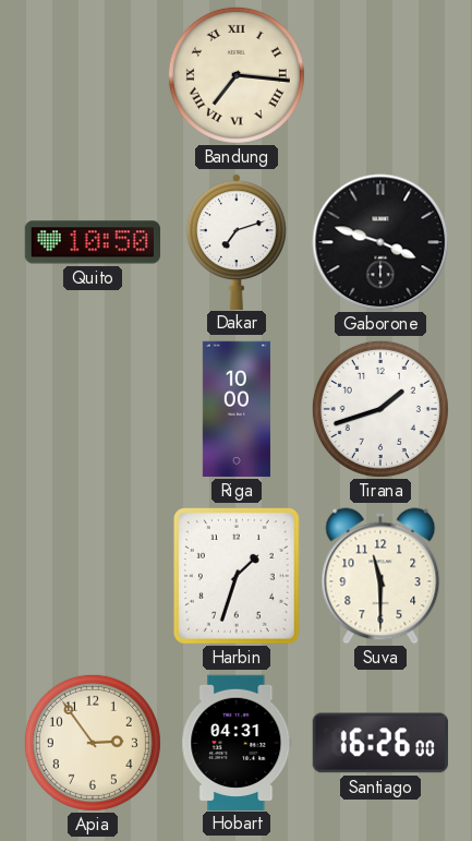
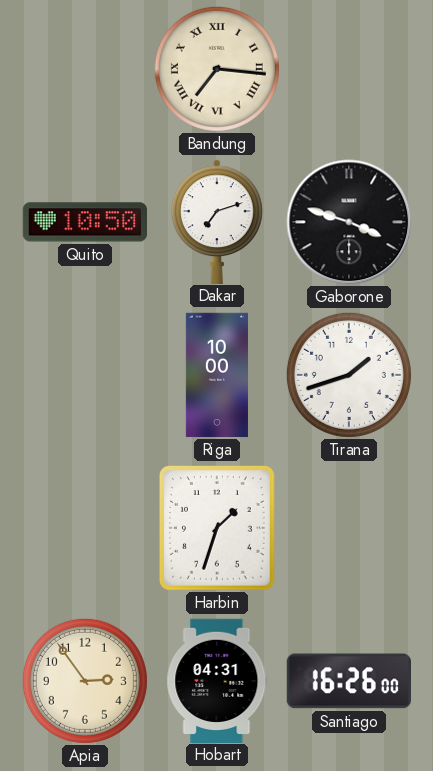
Suva: 11:30 -> none
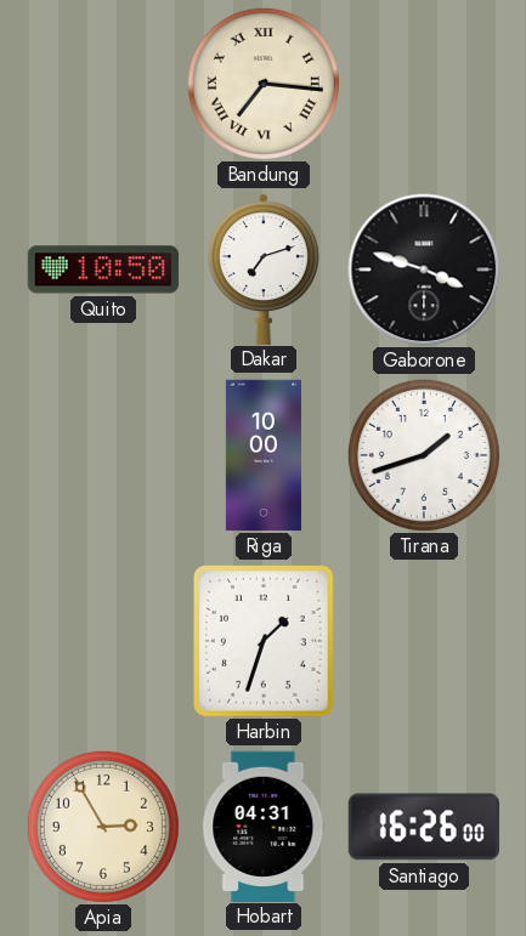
Apia: 2:54 -> 2:55
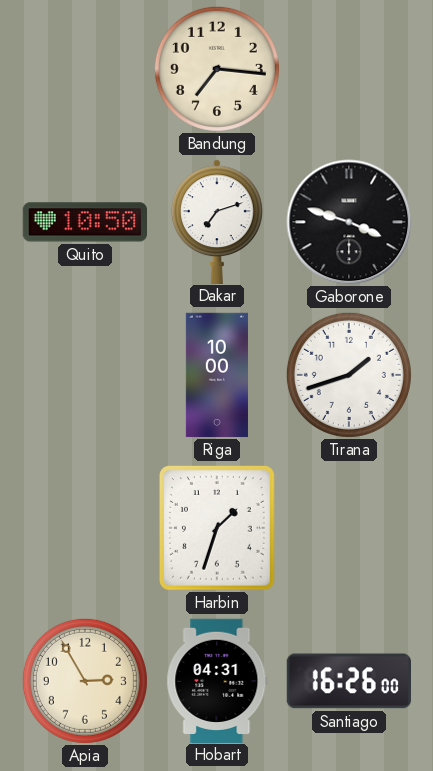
Bandung numerals: Roman -> Arabic
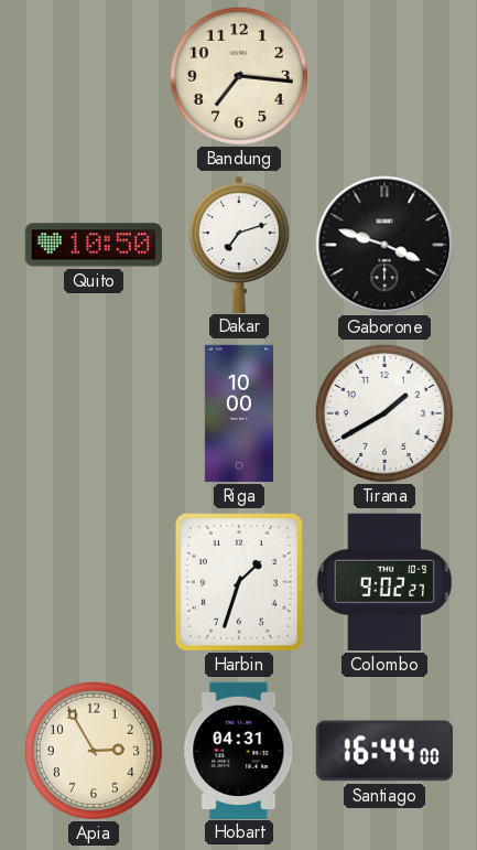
Tirana: 1:42 -> 1:40
Colombo: none -> 9:02
Santiago: 16:26 -> 16:44
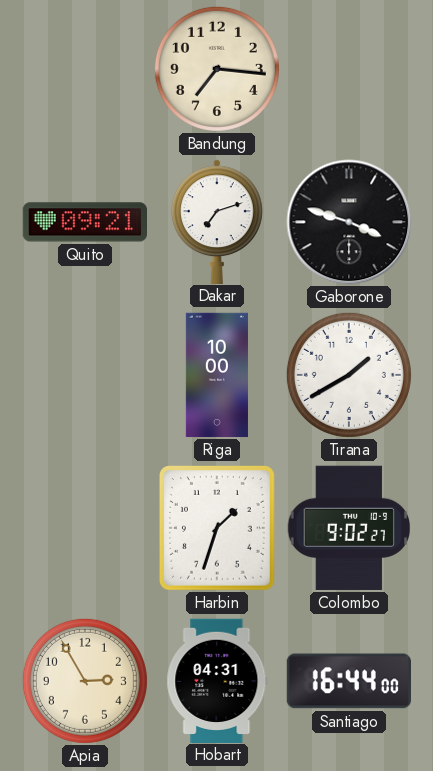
Quito: 10:50 -> 09:21
